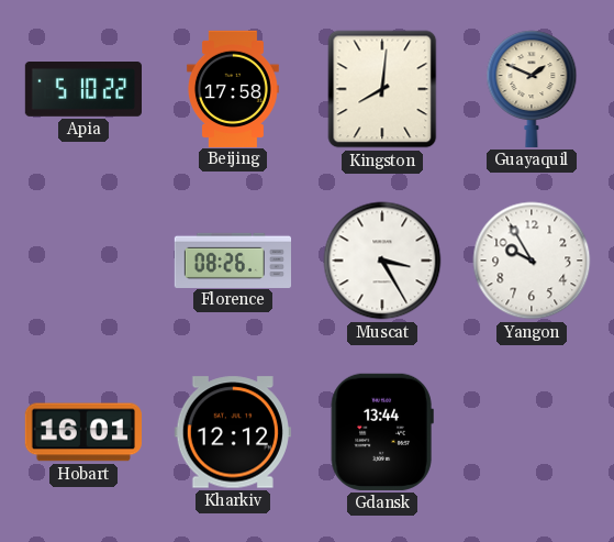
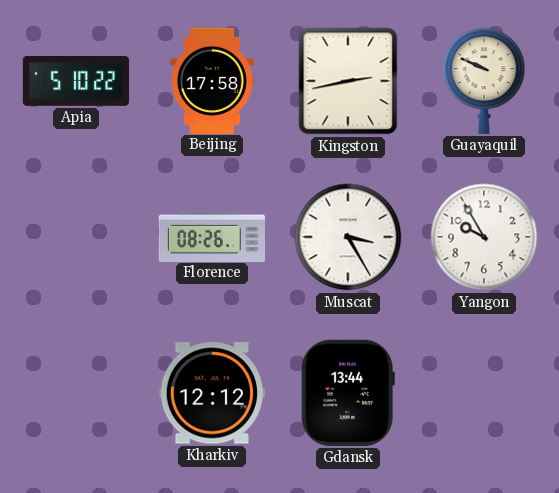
Kingston: 8:01 -> 2:43
Guayaquil: 1:49 -> 9:49
Hobart: 16:01 -> none
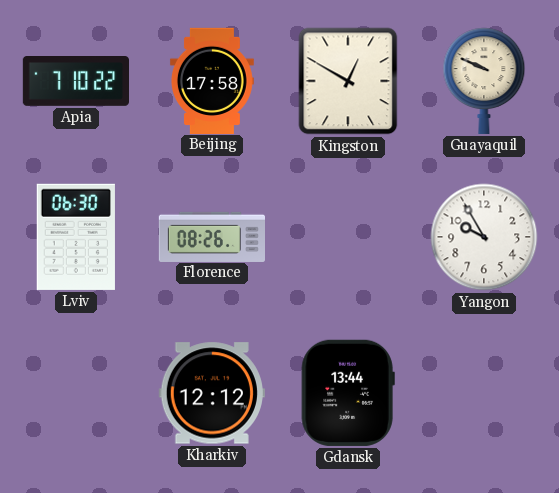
Apia: 5:10 -> 7:10
Kingston: 2:43 -> 12:50
Lviv: none -> 06:30
Muscat: 3:25 -> none
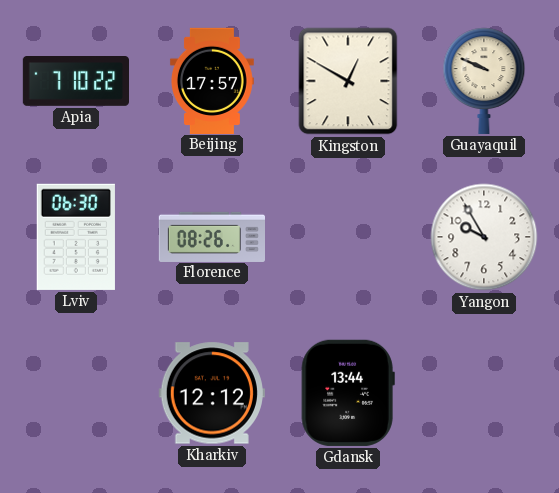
Beijing: 17:58 -> 17:57
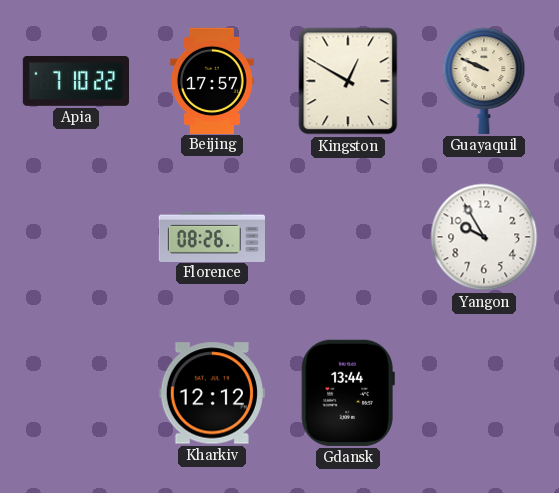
Lviv: 06:30 -> none
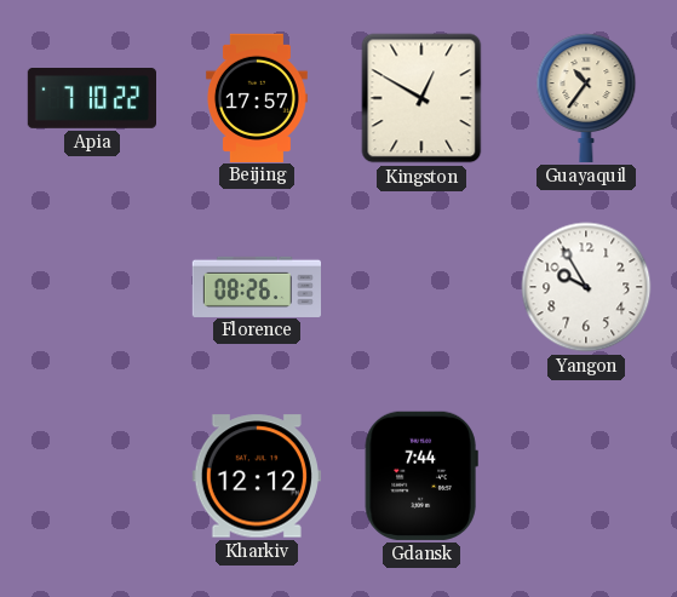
Guayaquil: 9:49 -> 10:36
Gdansk: 13:44 -> 7:44
